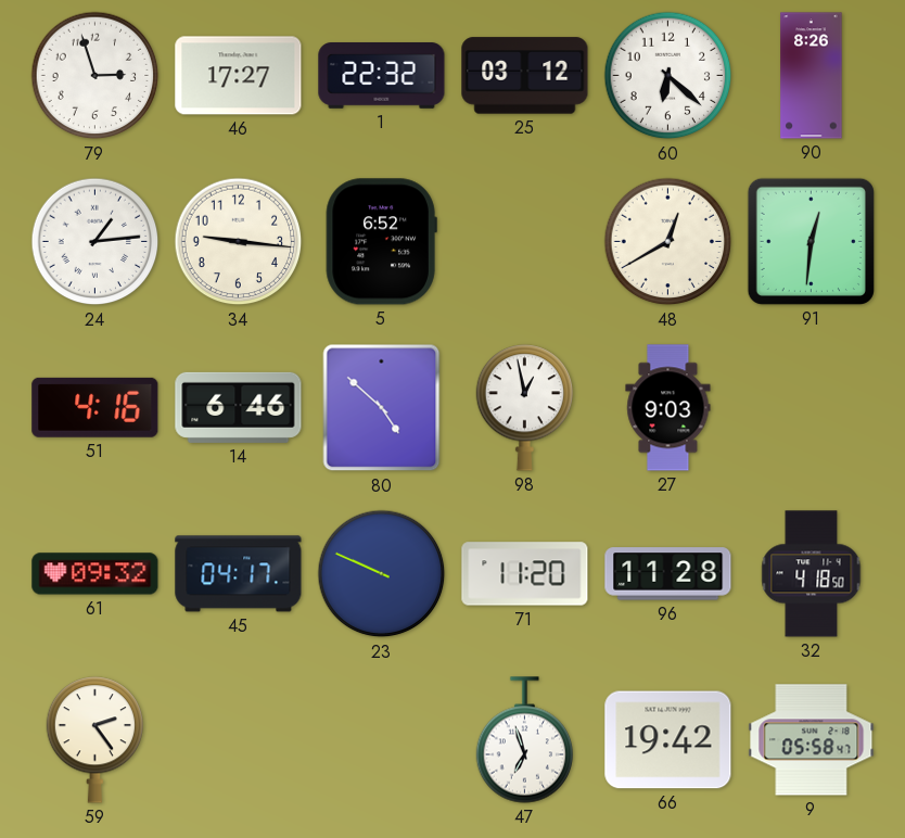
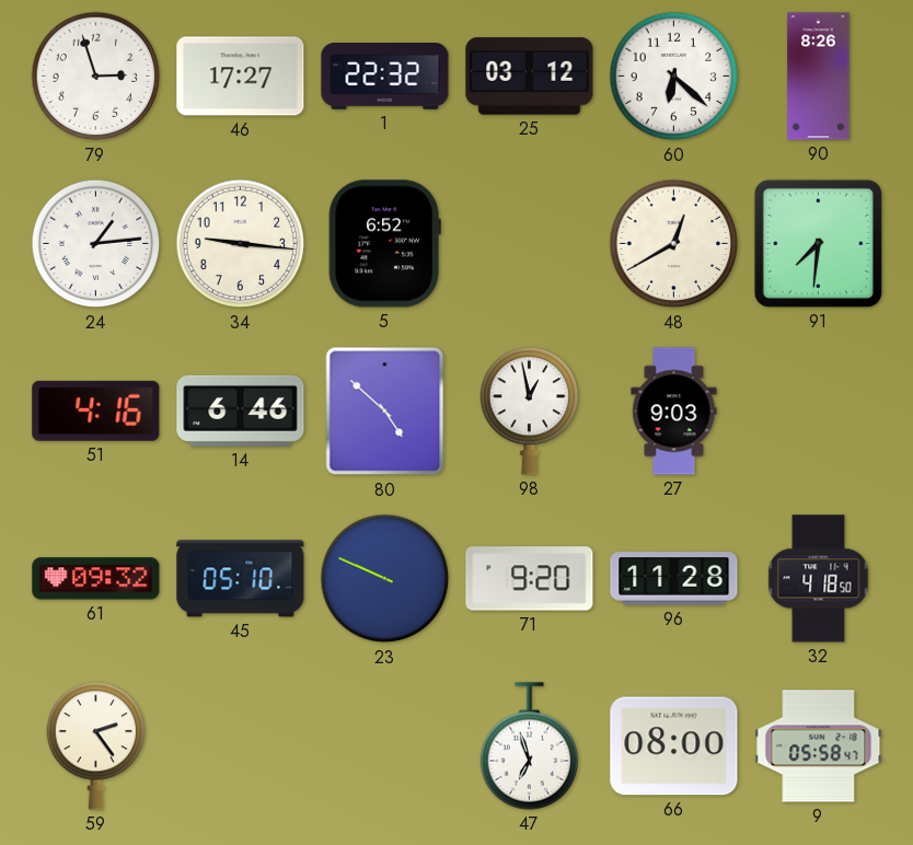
91: 12:31 -> 7:31
45: 04:17 -> 05:10
71: 11:20 -> 9:20
66: 19:42 -> 08:00
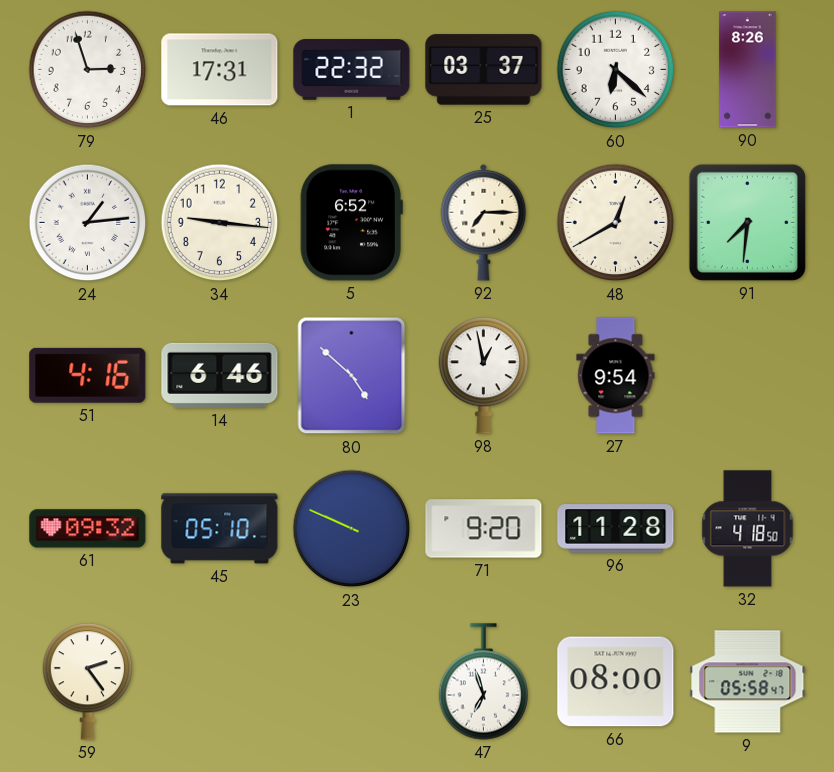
46: 17:27 -> 17:31
25: 03:12 -> 03:37
92: none -> 7:15
27: 9:03 -> 9:54
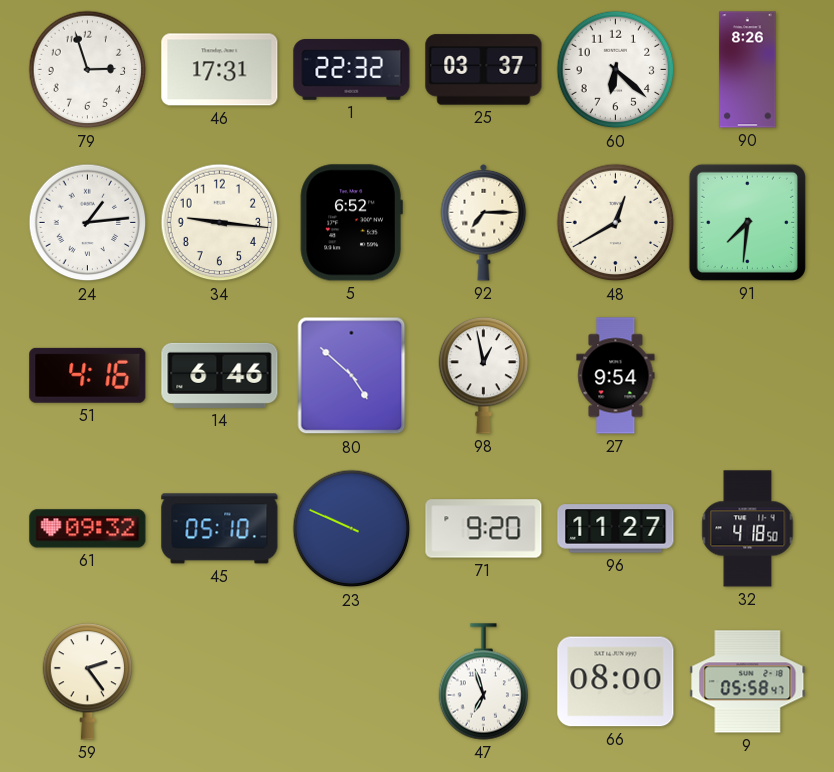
96: 11:28 -> 11:27
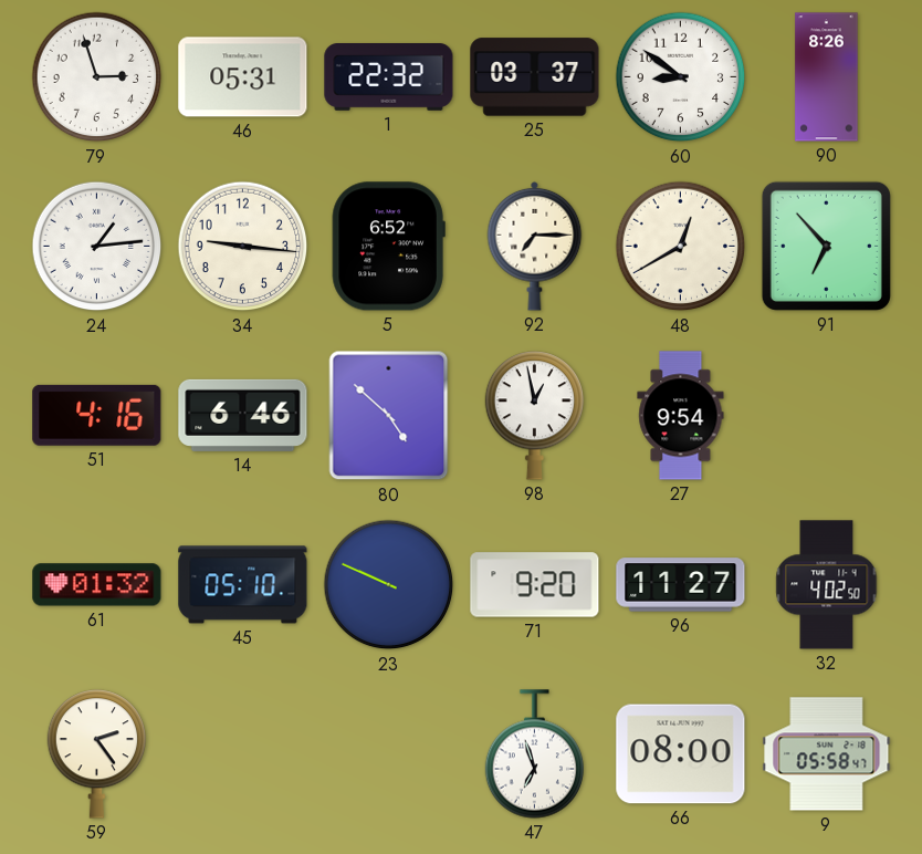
46: 17:31 -> 05:31
60: 6:22 -> 8:51
91: 7:31 -> 6:53
61: 09:32 -> 01:32
32: 4:18 -> 4:02
